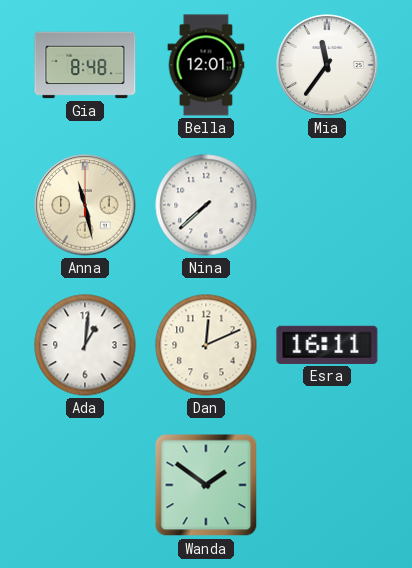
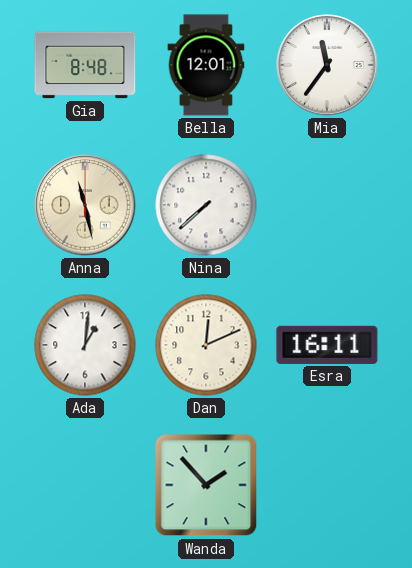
Wanda: 1:51 -> 1:53
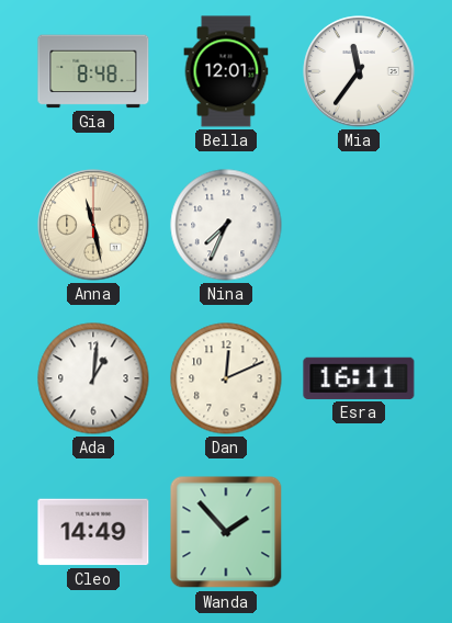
Nina: 7:38 -> 7:34
Cleo: none -> 14:49
